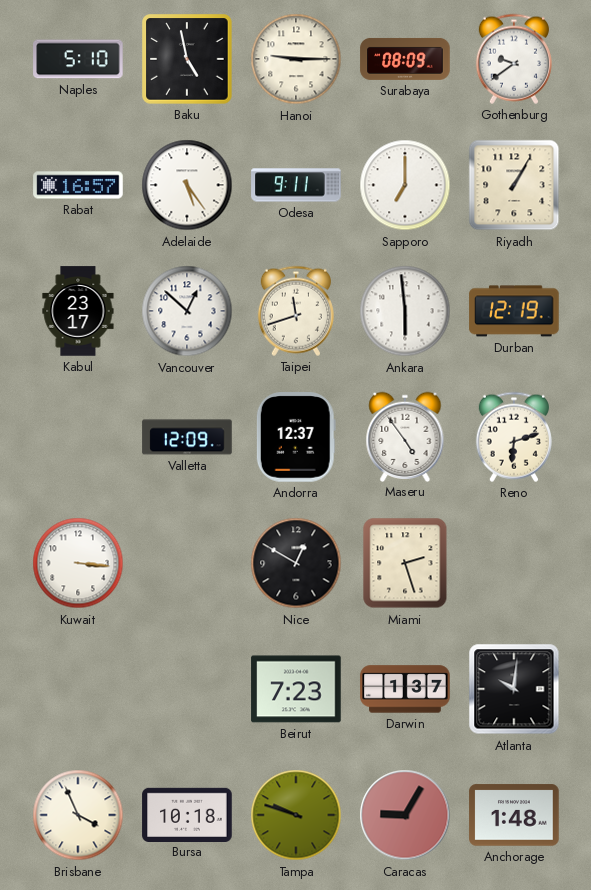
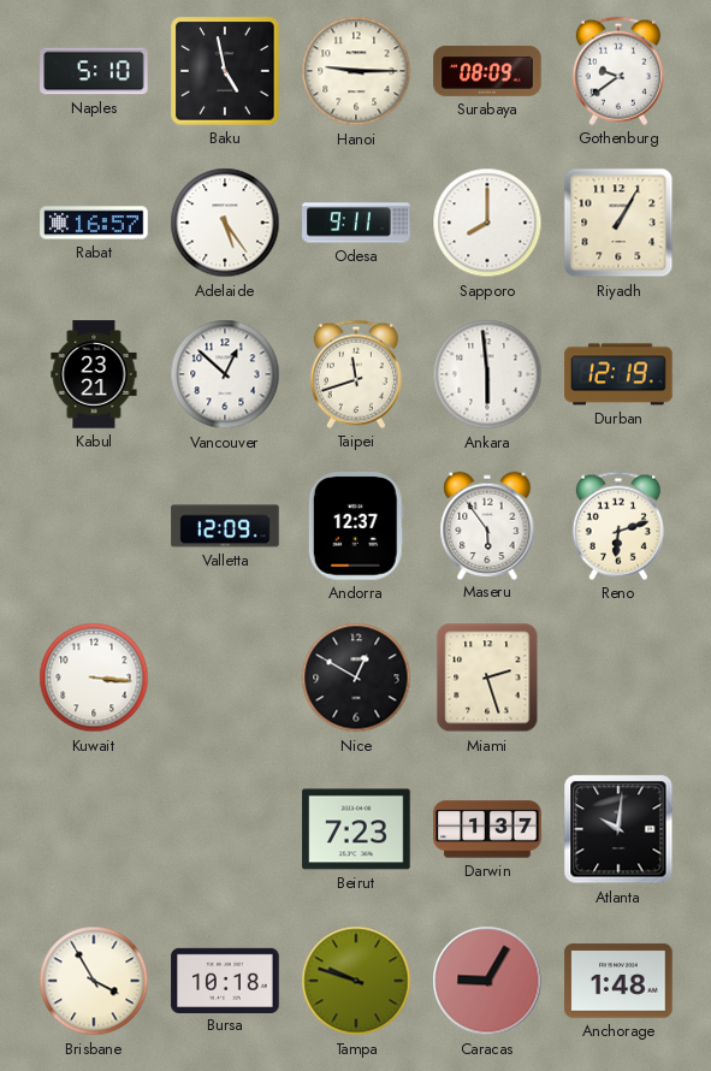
Sapporo: 7:00 -> 8:00
Kabul: 23:17 -> 23:21
Maseru: 4:54 -> 5:54
Brisbane: 3:56 -> 3:55
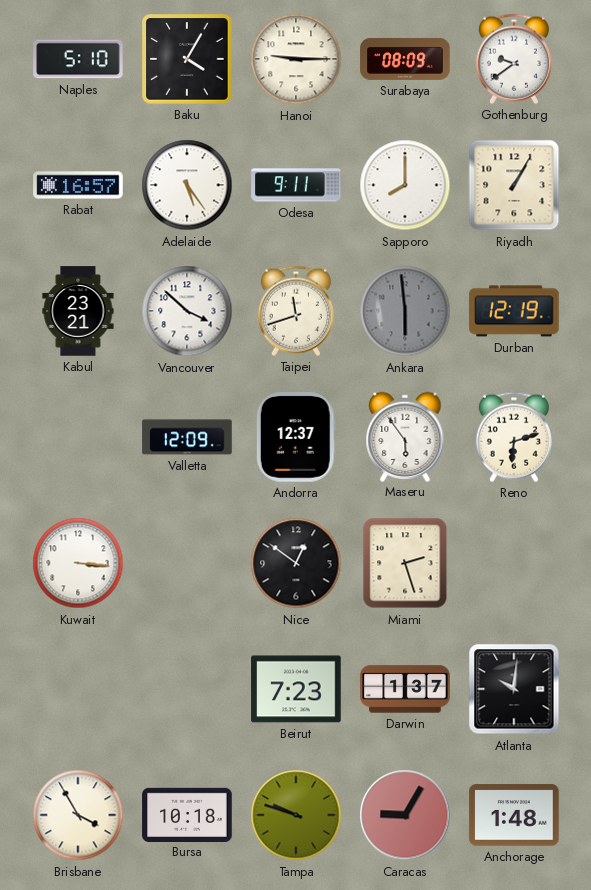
Baku: 4:58 -> 4:05
Vancouver: 12:52 -> 3:52
Ankara dial: white -> grey
Nice: 12:50 -> 12:51
